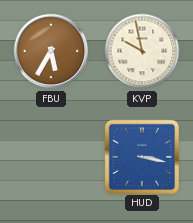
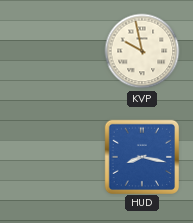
FBU: 5:35 -> none
HUD: 3:17 -> 8:17
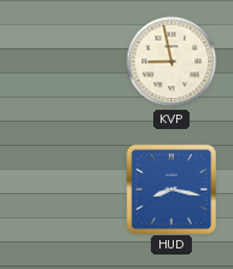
KVP: 9:58 -> 8:58
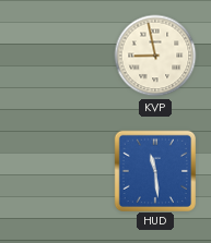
HUD: 8:17 -> 11:29
